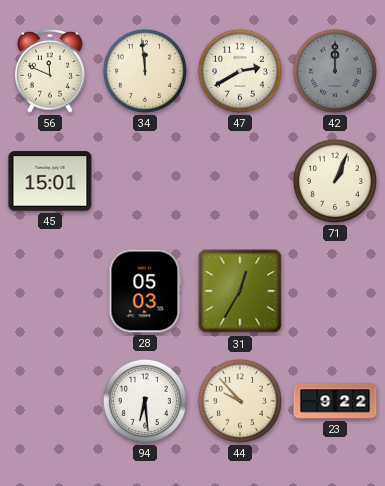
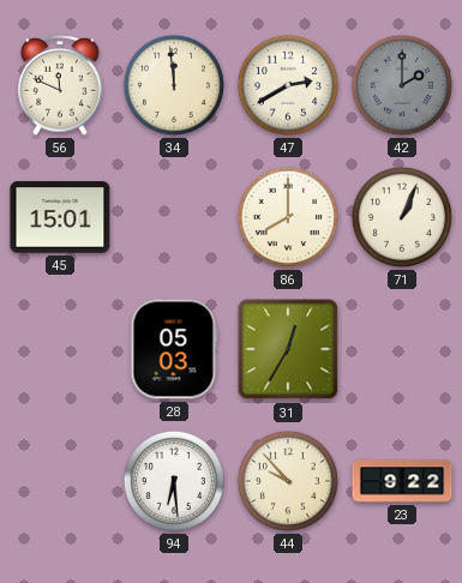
42: 12:00 -> 2:00
86: none -> 8:00
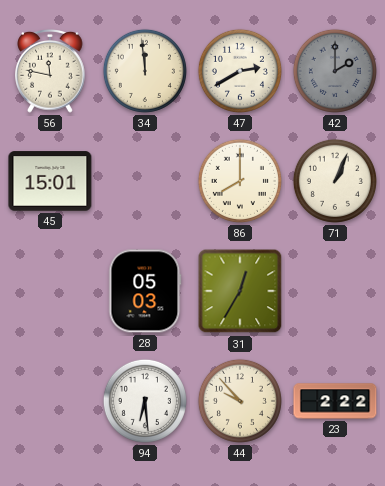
56: 11:49 -> 11:47
23: 9:22 -> 2:22
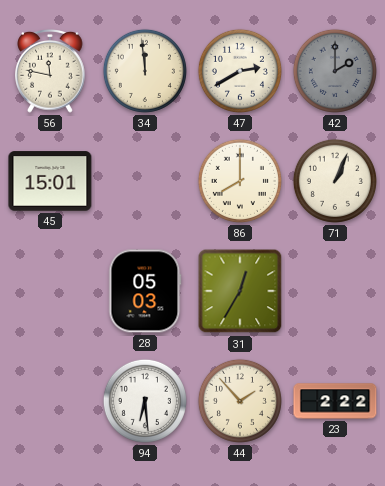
44: 9:53 -> 1:53
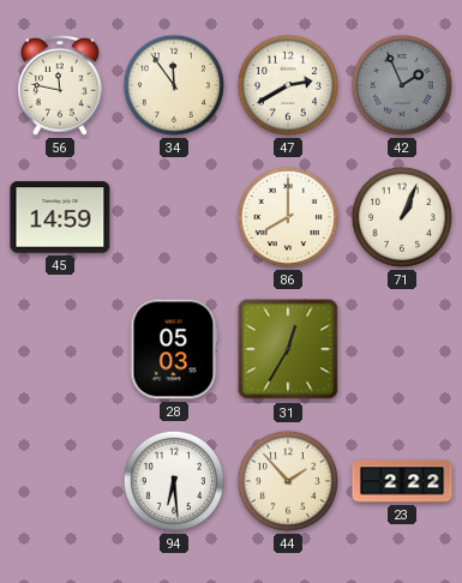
34: 11:59 -> 11:54
42: 2:00 -> 1:56
45: 15:01 -> 14:59
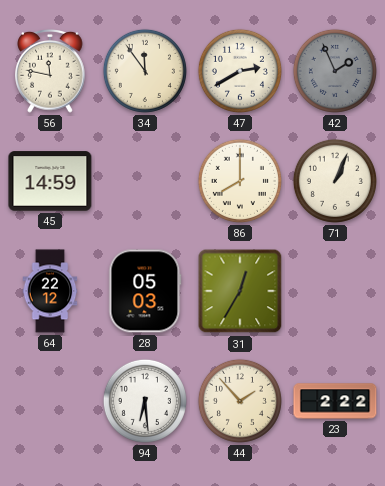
64: none -> 22:12
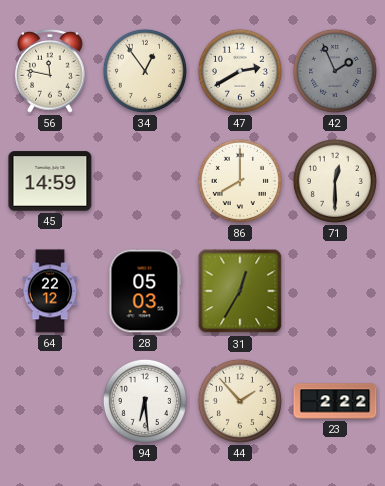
34: 11:54 -> 12:54
71: 1:04 -> 12:30
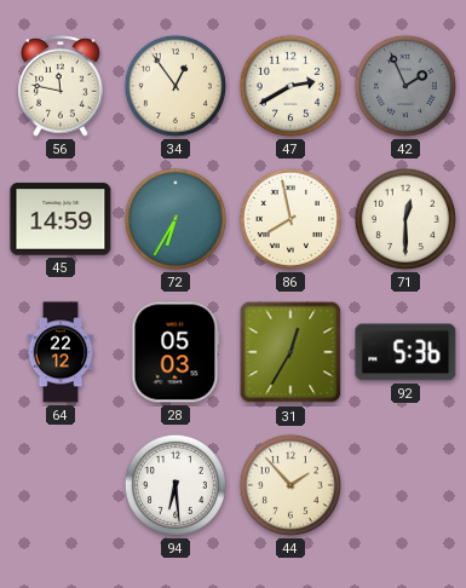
72: none -> 6:35
86: 8:00 -> 7:58
92: none -> 5:36
23: 2:22 -> none
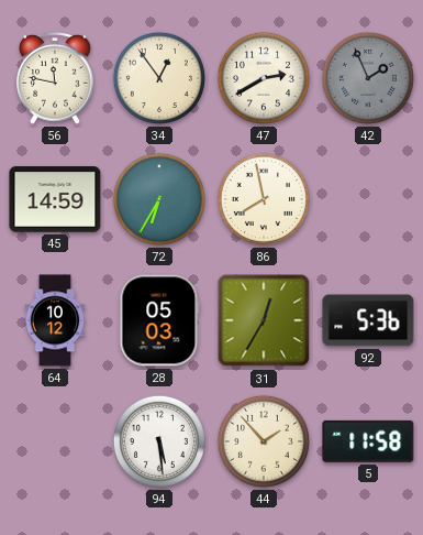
71: 12:30 -> none
64: 22:12 -> 10:12
94: 6:29 -> 5:29
5: none -> 11:58
